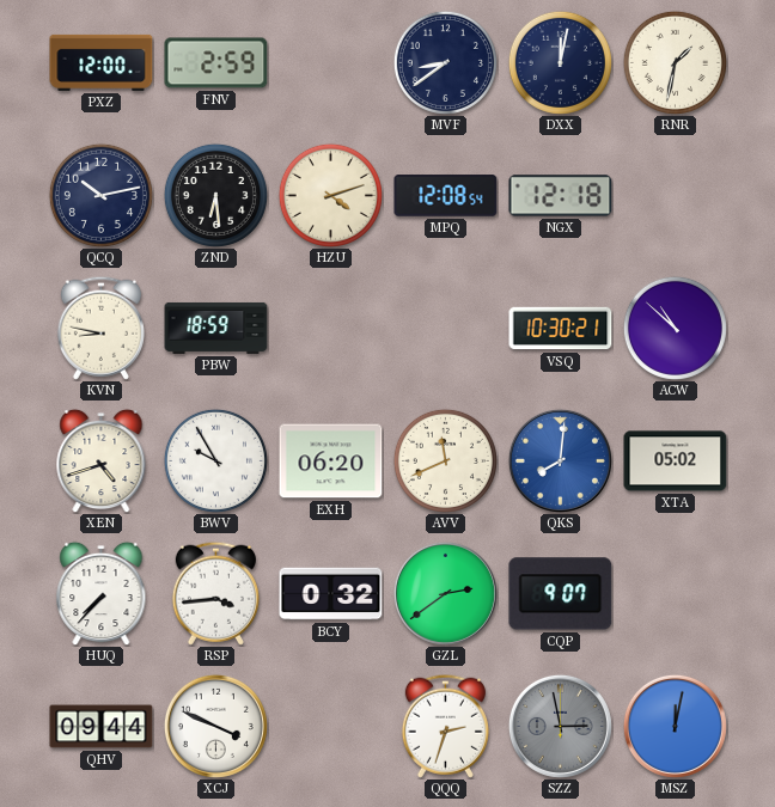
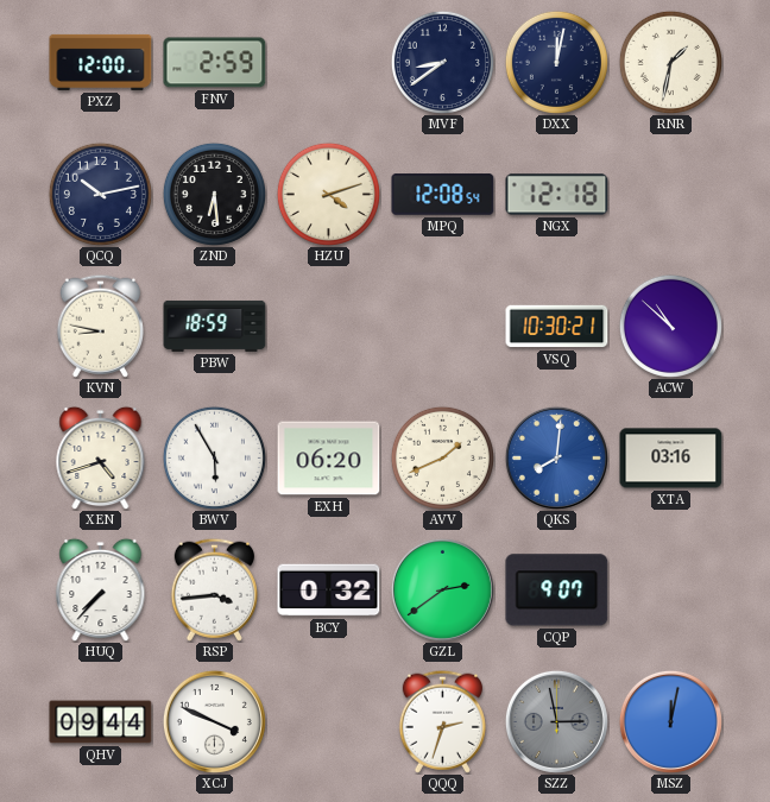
BWV: 9:55 -> 5:55
AVV: 11:41 -> 1:41
XTA: 05:02 -> 03:16
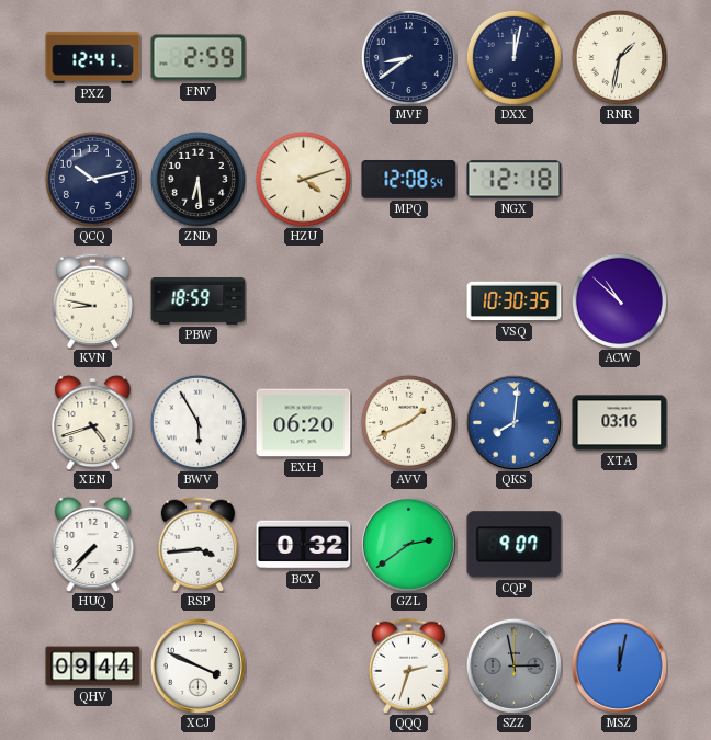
PXZ: 12:00 -> 12:41
VSQ: 10:30:21 -> 10:30:35
